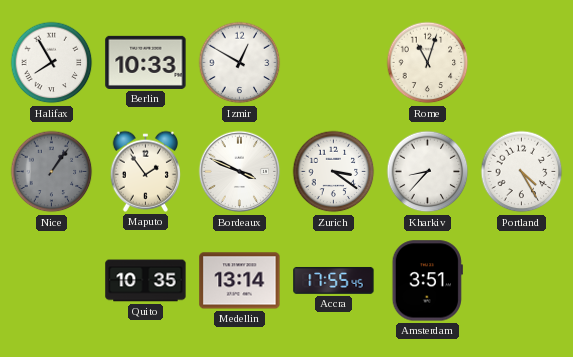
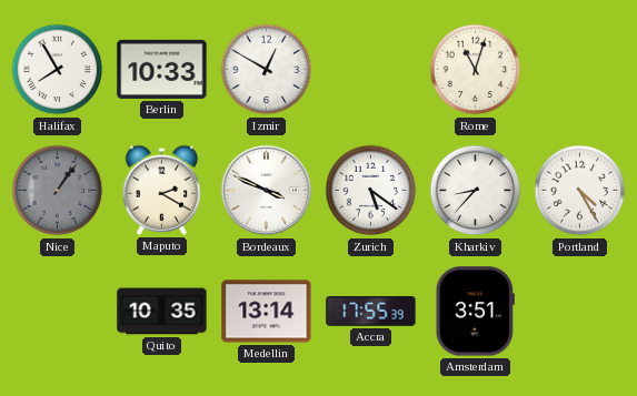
Maputo: 1:54 -> 2:20
Zurich: 3:21 -> 5:21
Accra: 17:55:45 -> 17:55:39
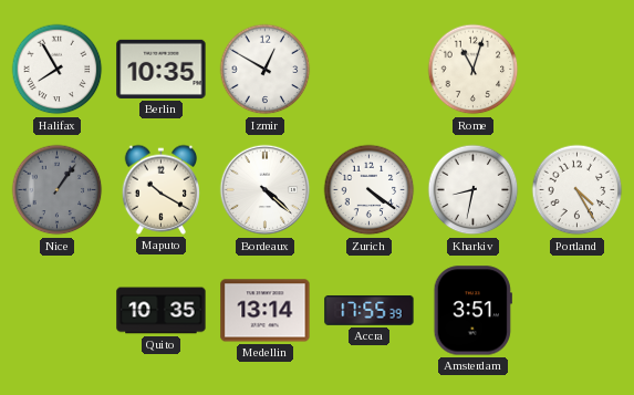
Berlin: 10:33 -> 10:35
Maputo: 2:20 -> 10:20
Bordeaux: 3:49 -> 4:22
Zurich: 5:21 -> 4:21
Kharkiv: 8:37 -> 8:32
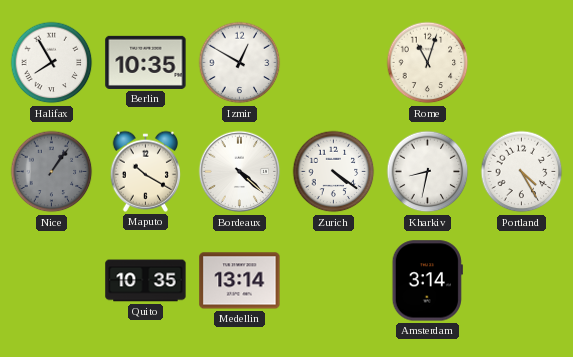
Accra: 17:55 -> none
Amsterdam: 3:51 -> 3:14
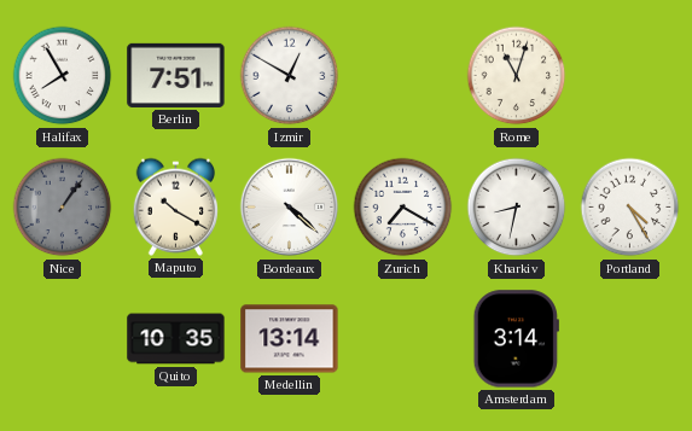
Berlin: 10:35 -> 7:51
Zurich: 4:21 -> 7:20
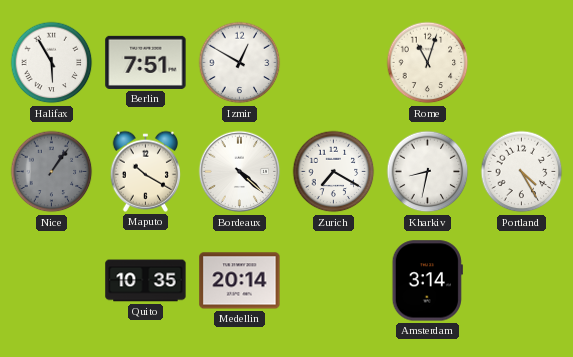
Halifax: 7:55 -> 5:55
Medellin: 13:14 -> 20:14
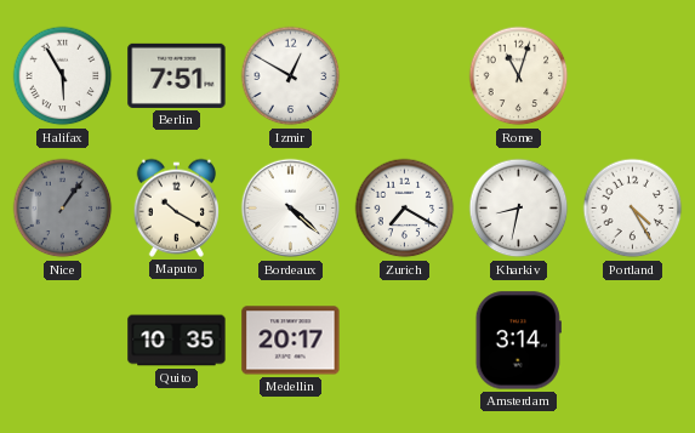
Medellin: 20:14 -> 20:17
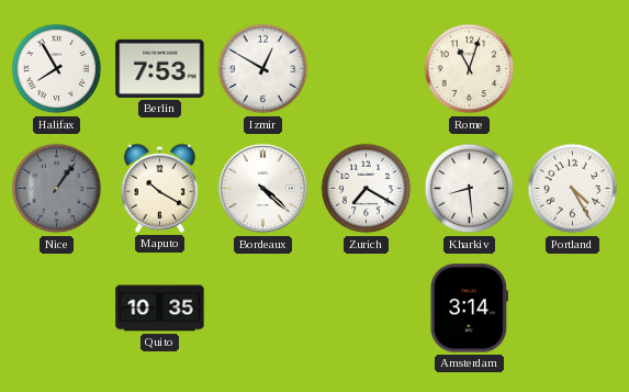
Halifax: 5:55 -> 7:55
Berlin: 7:51 -> 7:53
Kharkiv: 8:32 -> 8:29
Medellin: 20:17 -> none
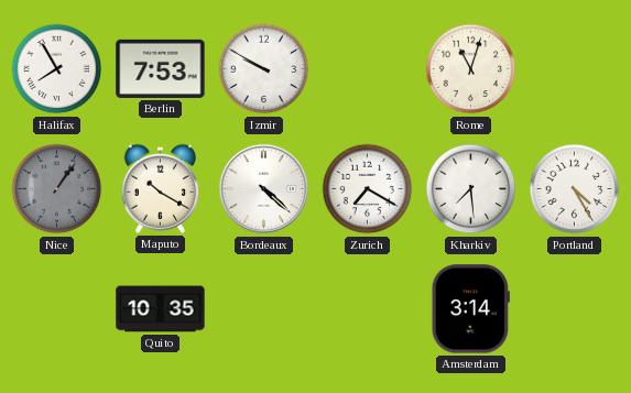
Izmir: 12:50 -> 9:50
Kharkiv: 8:29 -> 7:29
